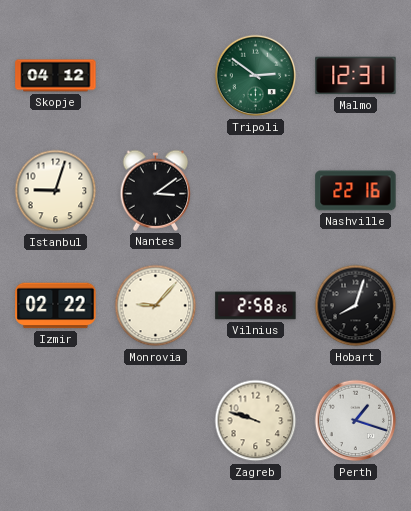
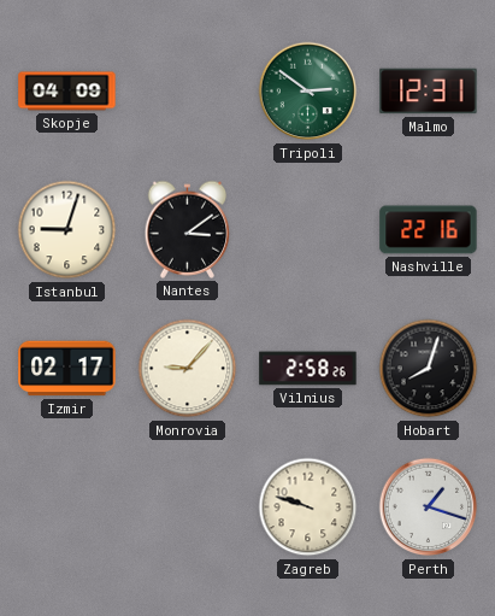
Skopje: 04:12 -> 04:09
Izmir: 02:22 -> 02:17
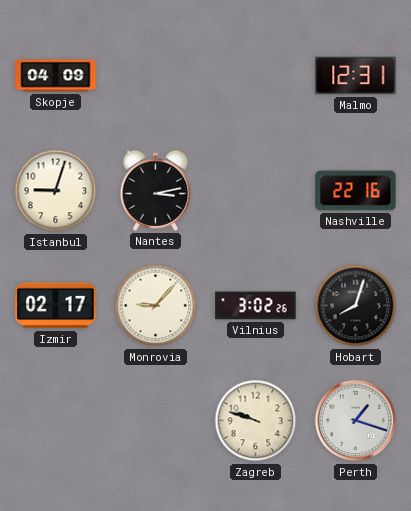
Tripoli: 2:51 -> none
Nantes: 3:09 -> 3:13
Vilnius: 2:58 -> 3:02
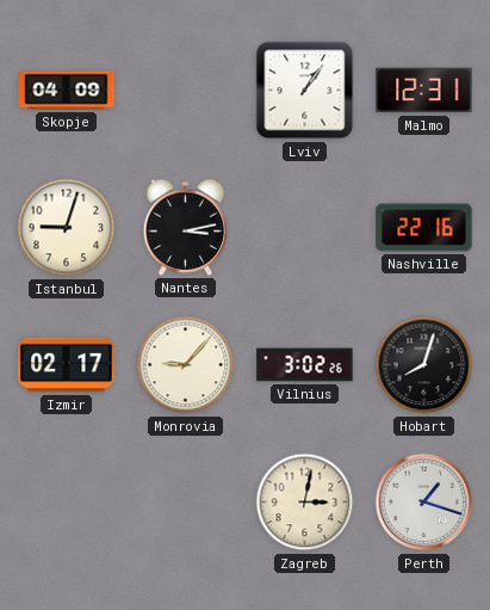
Lviv: none -> 1:06
Zagreb: 9:48 -> 3:02
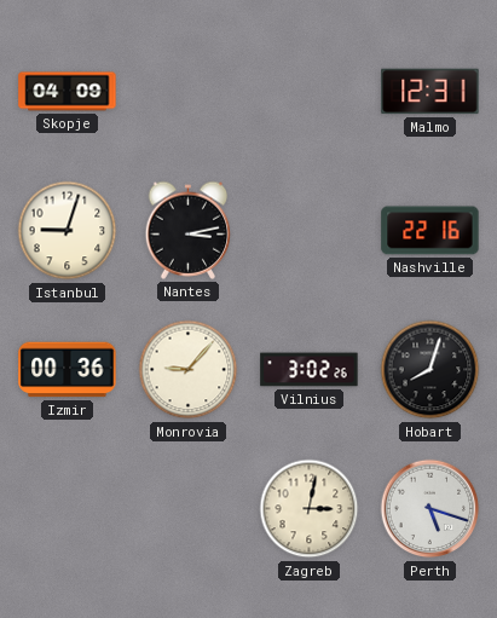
Lviv: 1:06 -> none
Izmir: 02:17 -> 00:36
Perth: 1:18 -> 5:18
